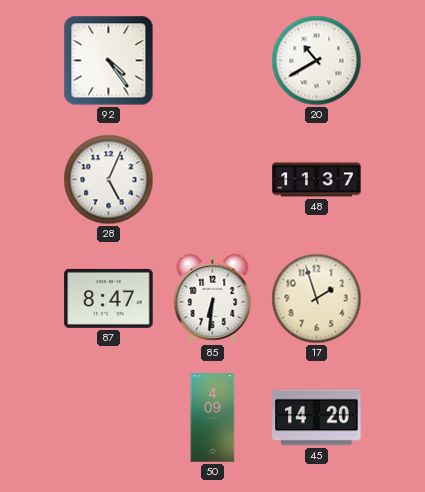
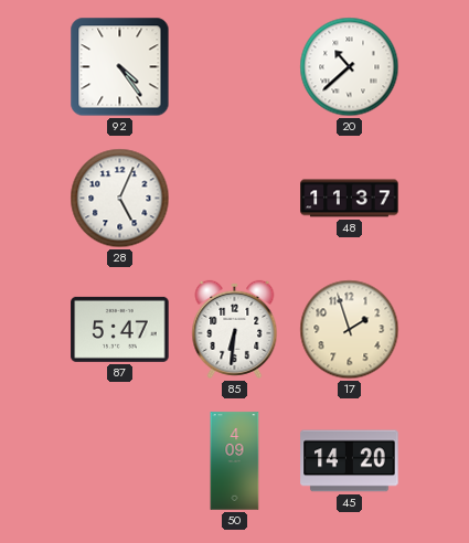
20: 10:40 -> 10:38
87: 8:47 -> 5:47
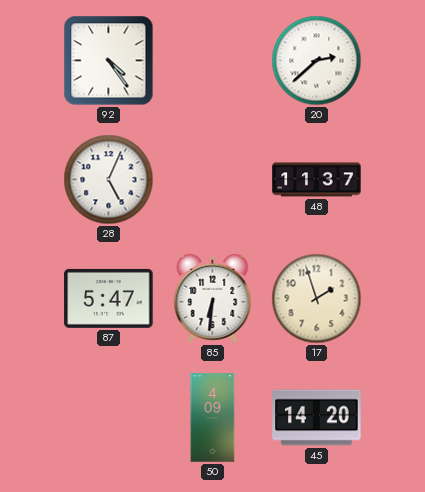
20: 10:38 -> 2:38
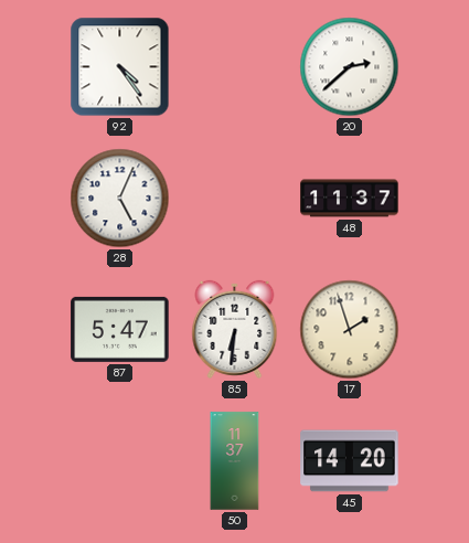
50: 4:09 -> 11:37
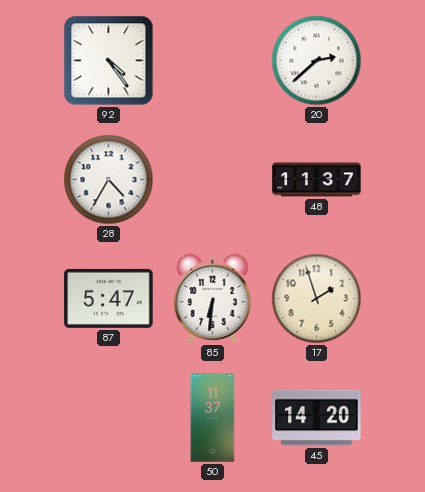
28: 5:04 -> 4:35
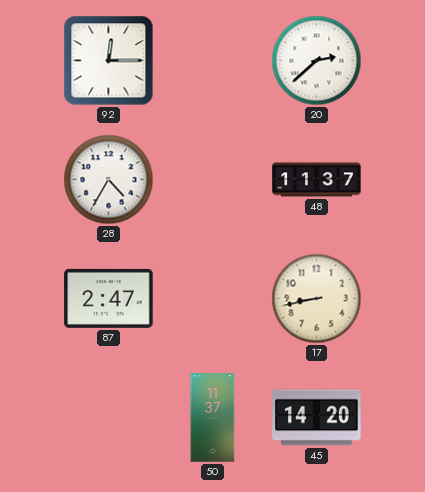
92: 4:24 -> 12:15
87: 5:47 -> 2:47
85: 6:31 -> none
17: 1:57 -> 8:43
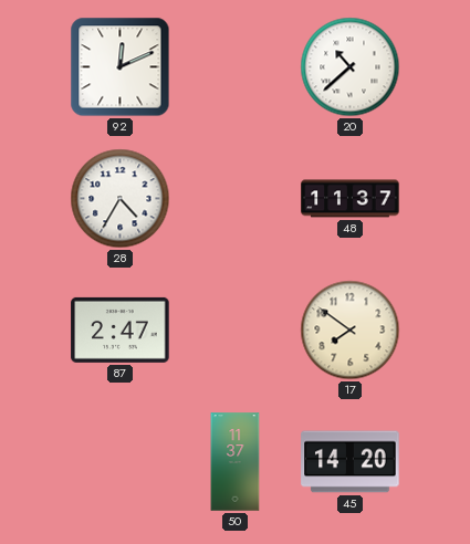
92: 12:15 -> 12:11
20: 2:38 -> 10:38
17: 8:43 -> 7:51
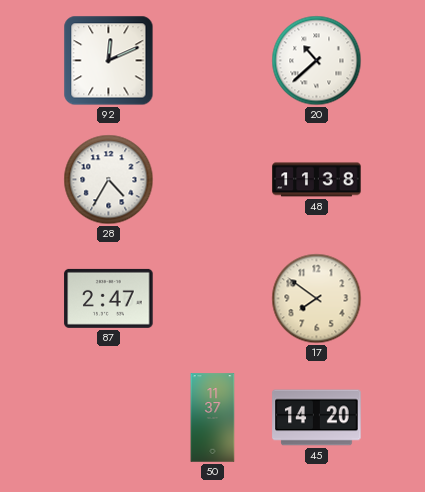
48: 11:37 -> 11:38
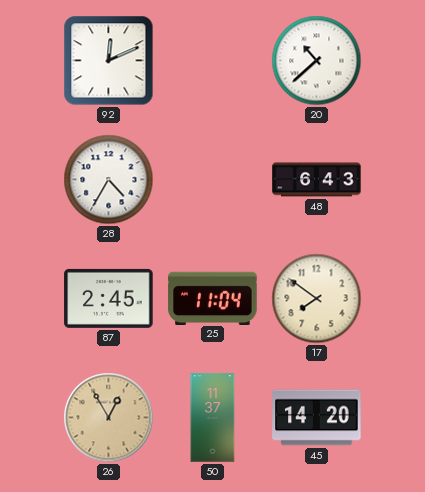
48: 11:38 -> 6:43
87: 2:47 -> 2:45
25: none -> 11:04
26: none -> 12:55
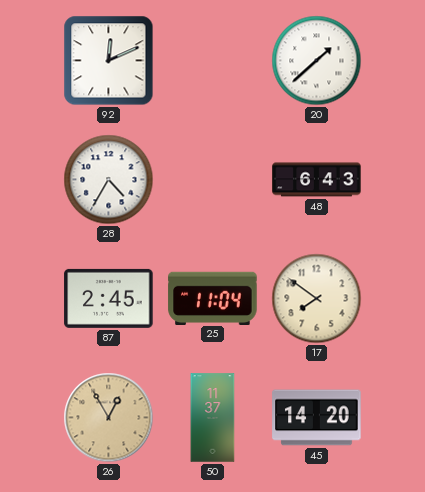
20: 10:38 -> 1:38
